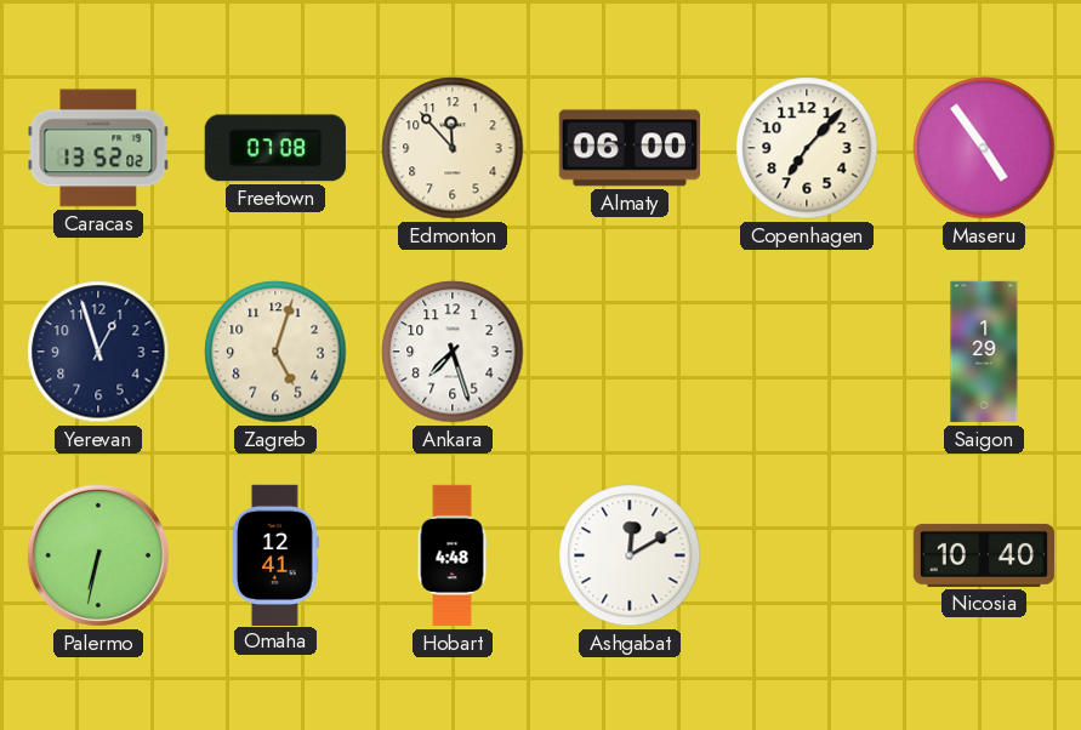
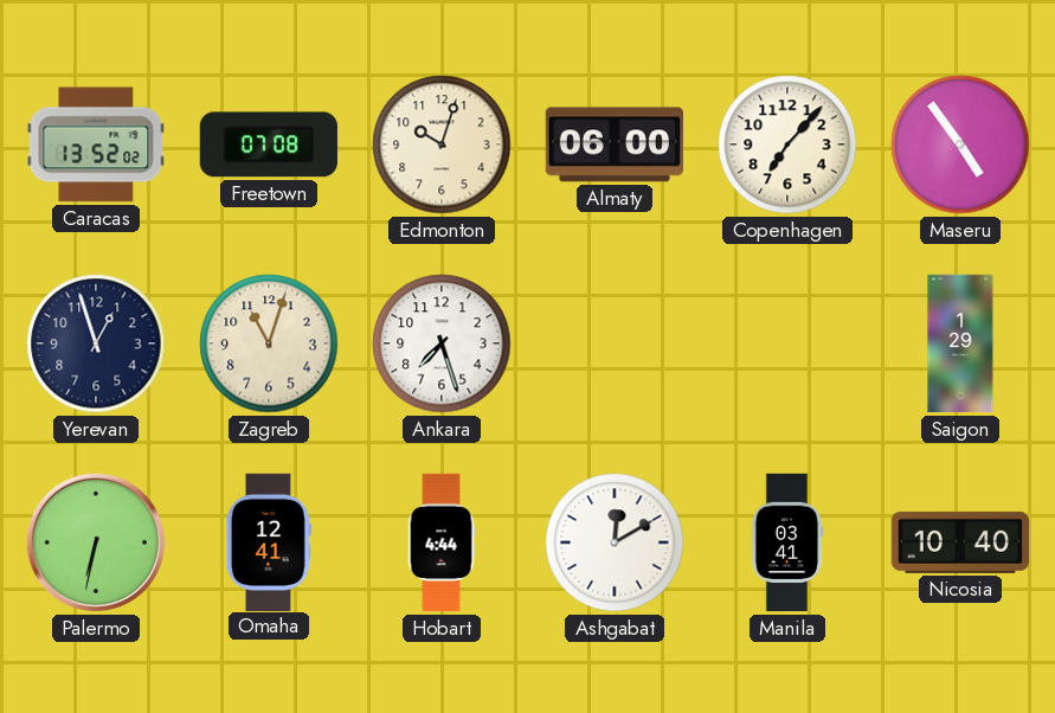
Edmonton: 11:53 -> 10:03
Zagreb: 5:03 -> 11:03
Hobart: 4:48 -> 4:44
Manila: none -> 03:41
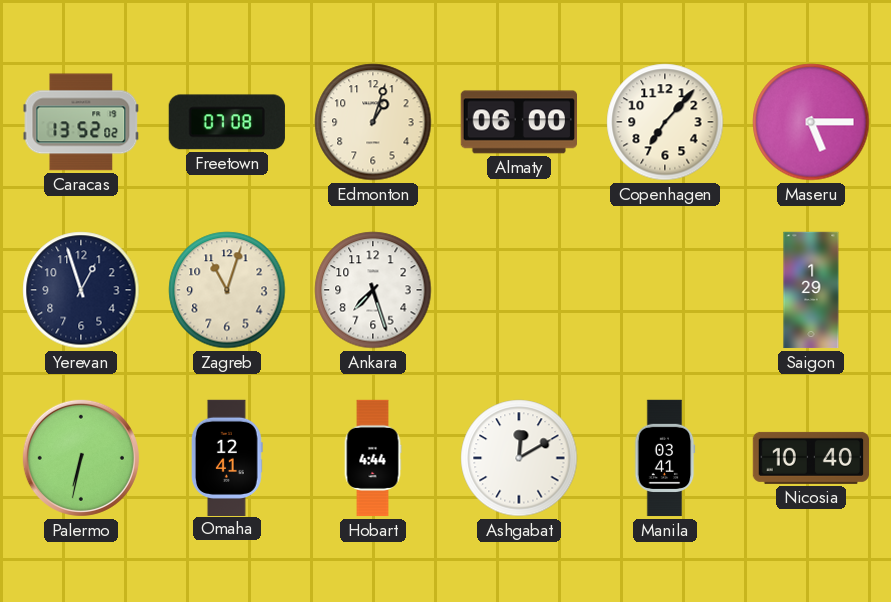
Edmonton: 10:03 -> 1:03
Maseru: 4:54 -> 5:15
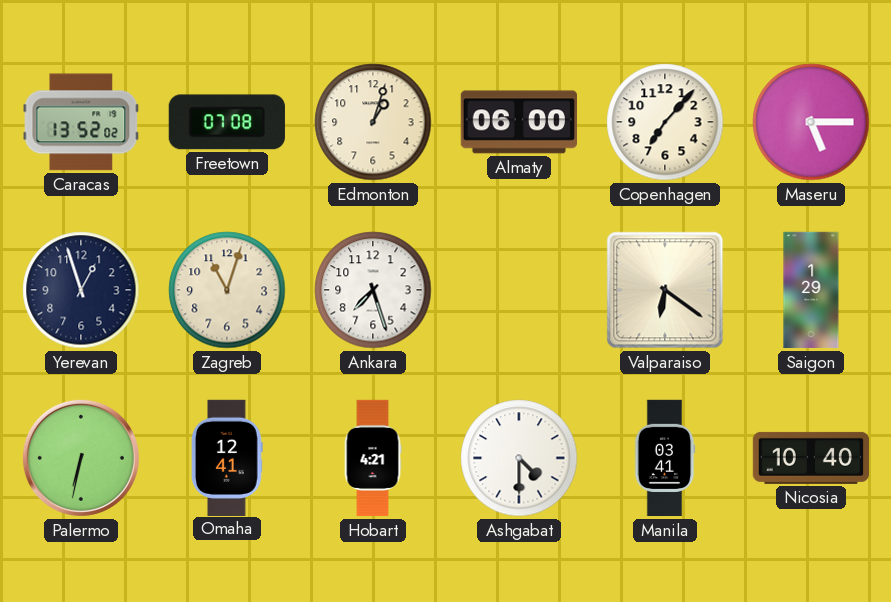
Valparaiso: none -> 6:21
Hobart: 4:44 -> 4:21
Ashgabat: 12:10 -> 4:30
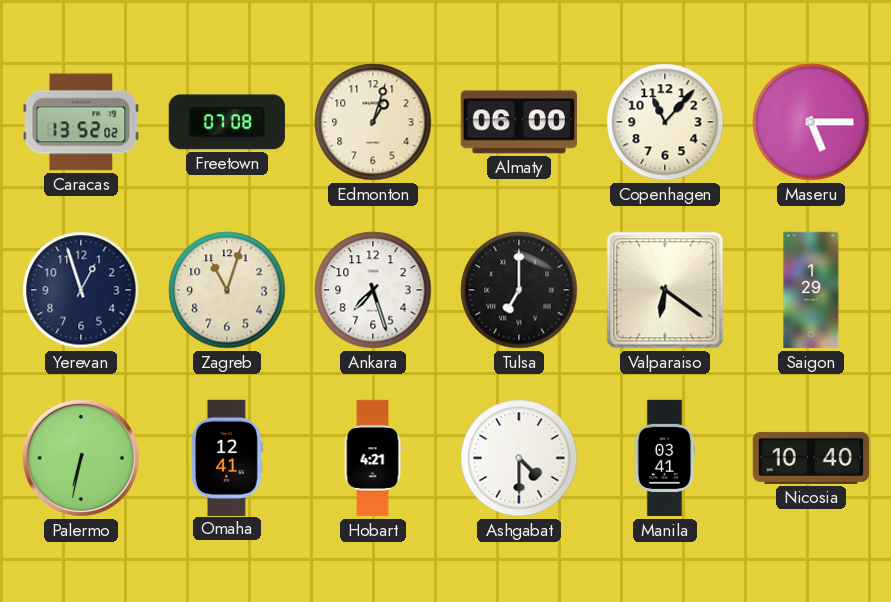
Copenhagen: 7:07 -> 11:07
Tulsa: none -> 7:00
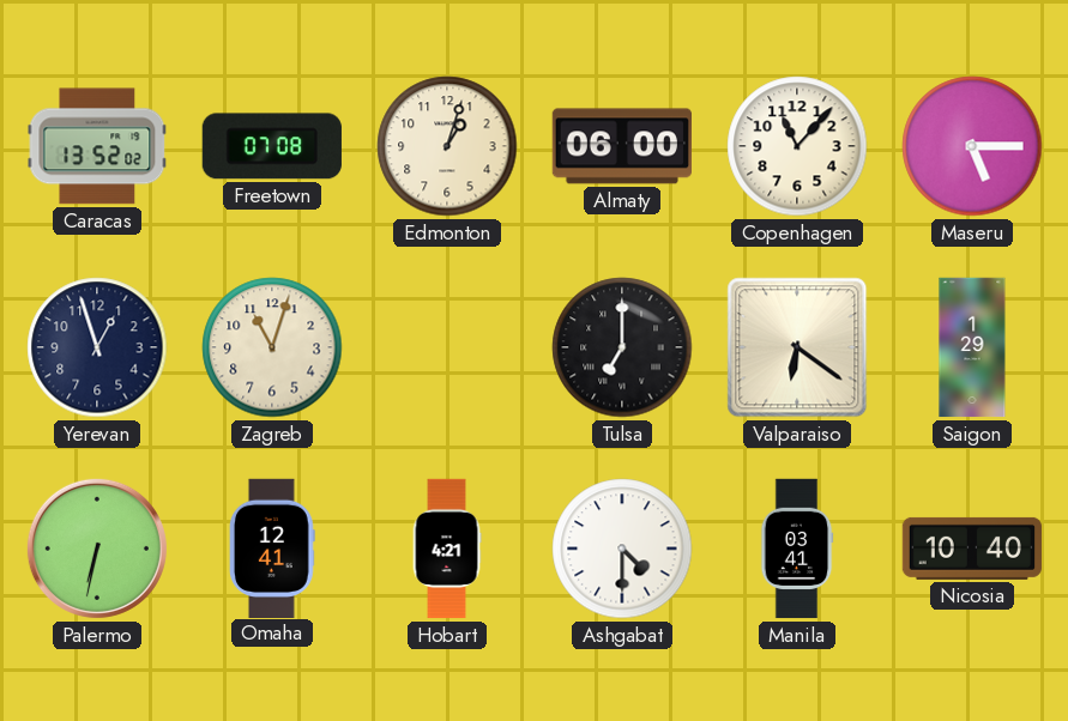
Ankara: 7:27 -> none
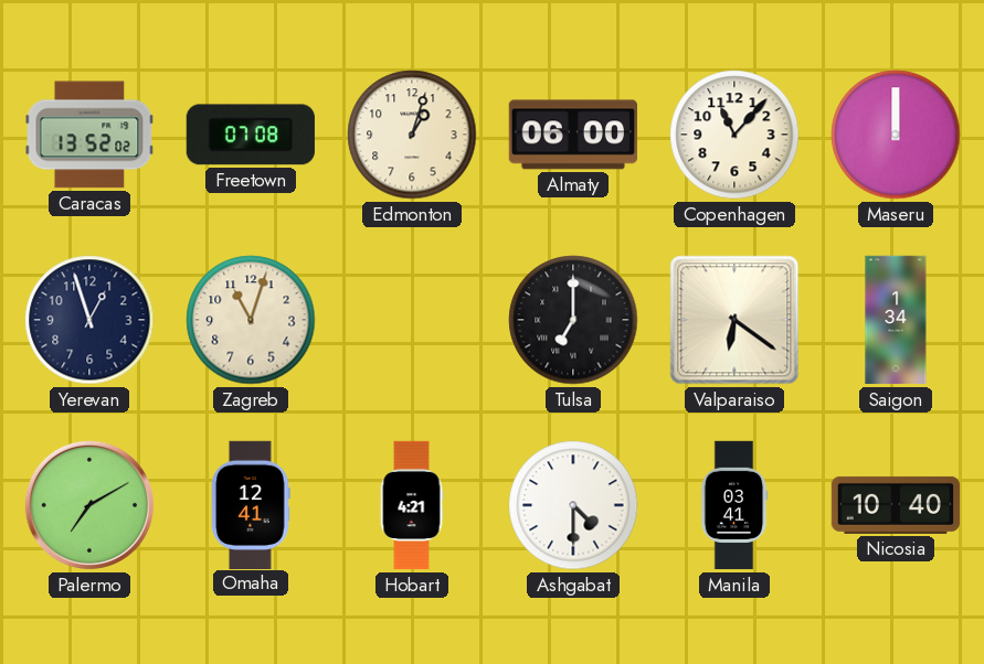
Maseru: 5:15 -> 12:00
Saigon: 1:29 -> 1:34
Palermo: 6:32 -> 7:10
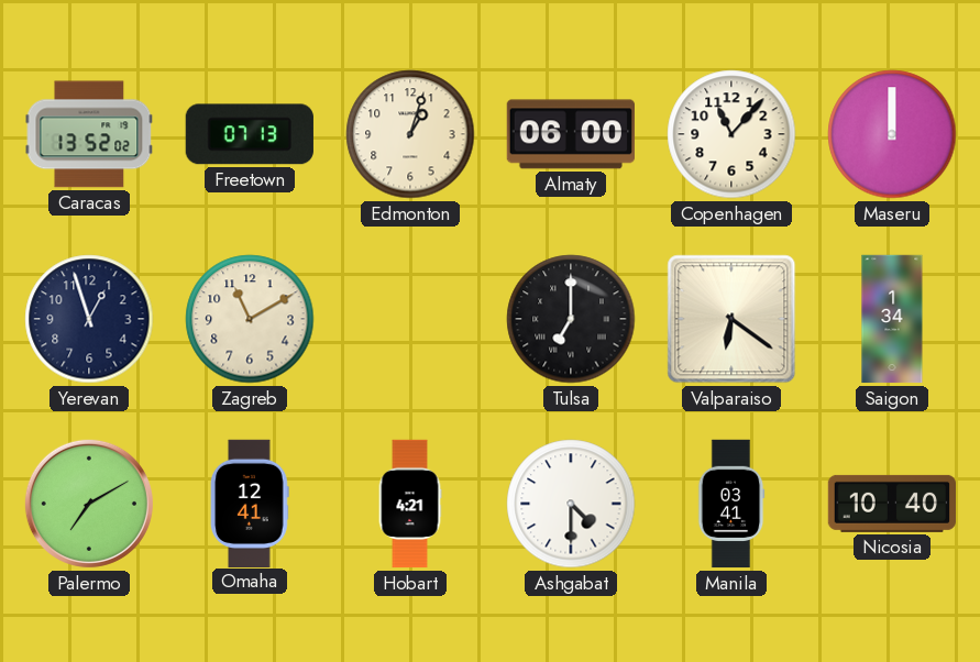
Freetown: 07:08 -> 07:13
Zagreb: 11:03 -> 11:10
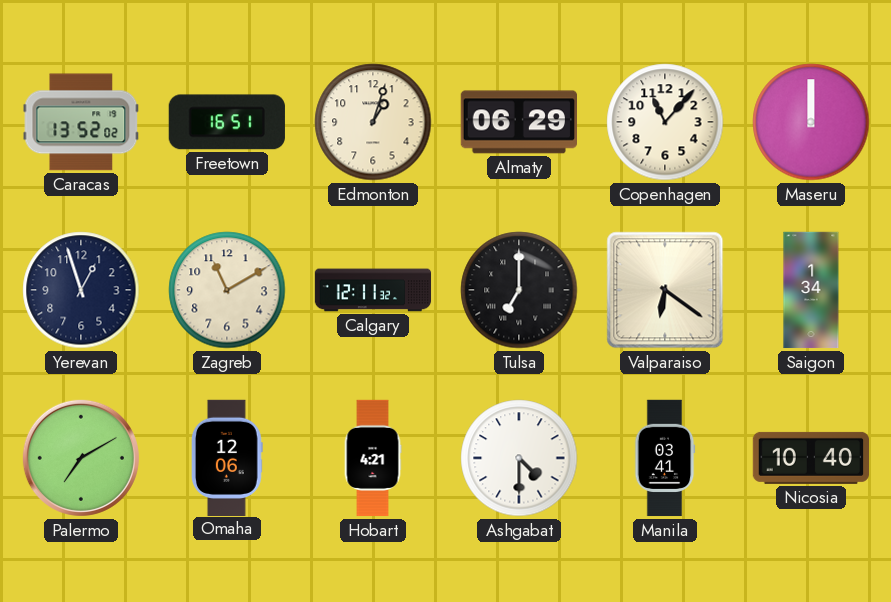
Freetown: 07:13 -> 16:51
Almaty: 06:00 -> 06:29
Calgary: none -> 12:11
Omaha: 12:41 -> 12:06
